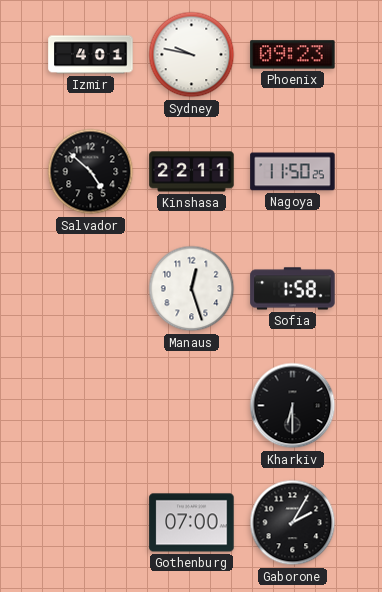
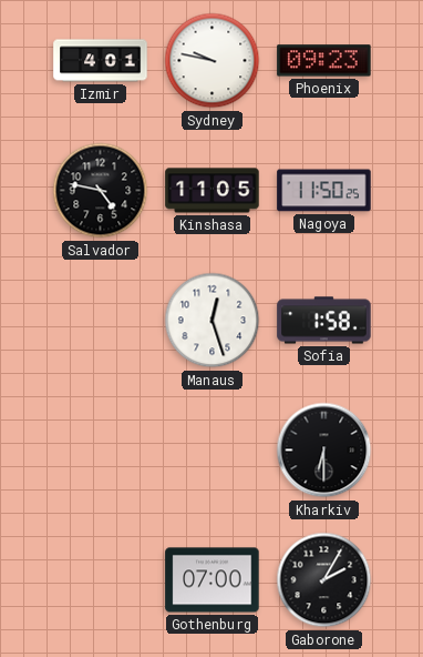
Salvador: 4:52 -> 4:47
Kinshasa: 22:11 -> 11:05
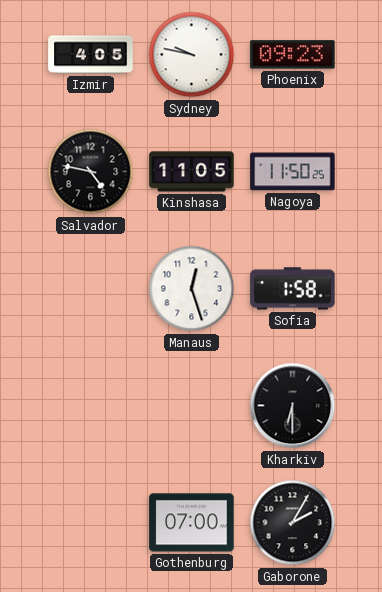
Izmir: 4:01 -> 4:05
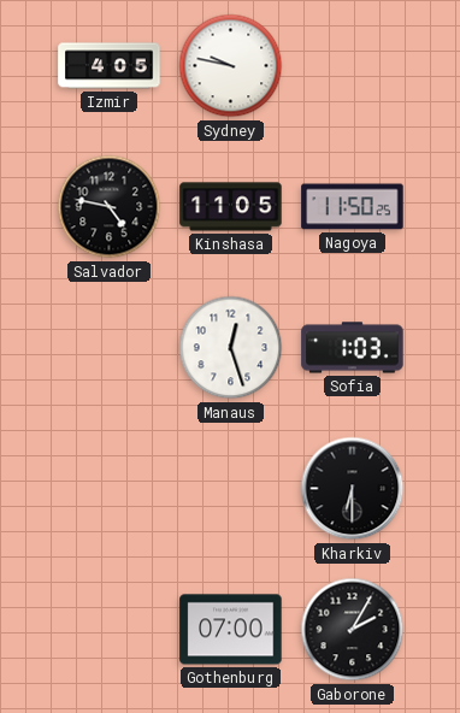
Phoenix: 09:23 -> none
Sofia: 1:58 -> 1:03
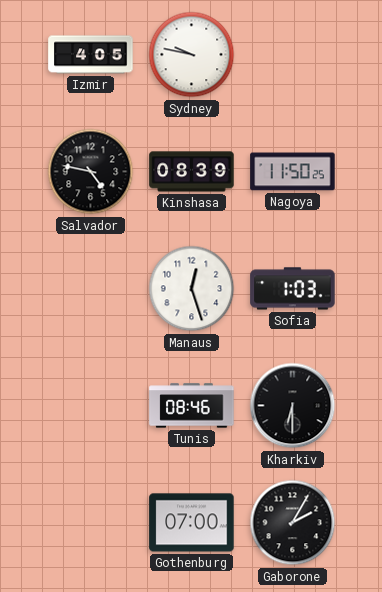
Kinshasa: 11:05 -> 08:39
Tunis: none -> 08:46
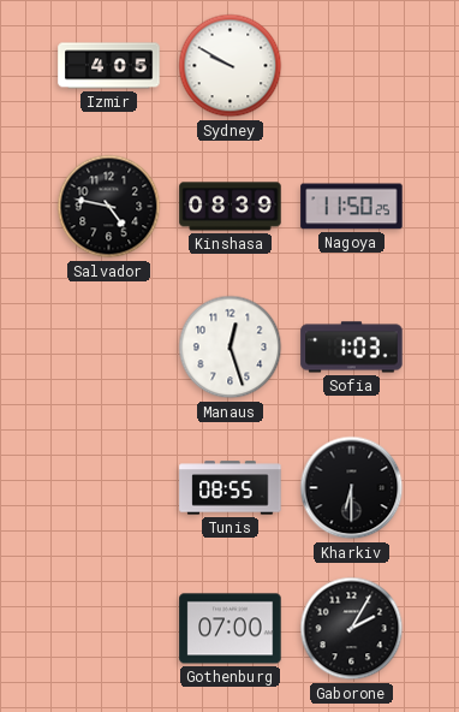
Sydney: 9:47 -> 9:50
Tunis: 08:46 -> 08:55
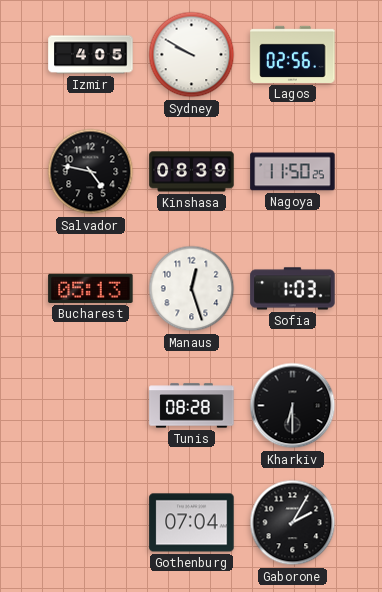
Lagos: none -> 02:56
Bucharest: none -> 05:13
Tunis: 08:55 -> 08:28
Gothenburg: 07:00 -> 07:04
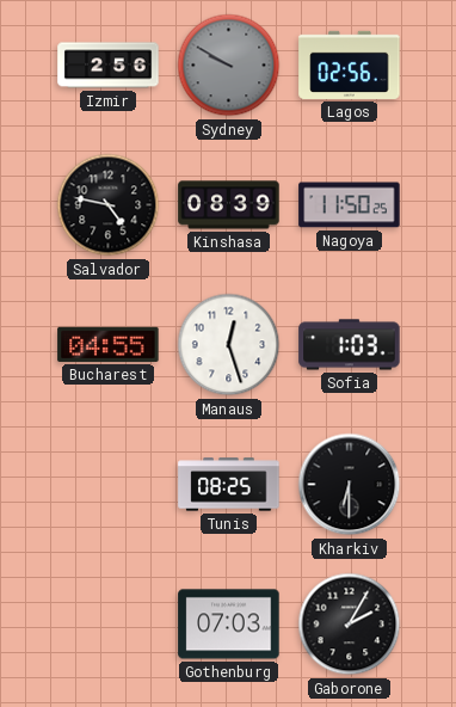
Izmir: 4:05 -> 2:56
Sydney dial: white -> grey
Bucharest: 05:13 -> 04:55
Tunis: 08:28 -> 08:25
Gothenburg: 07:04 -> 07:03
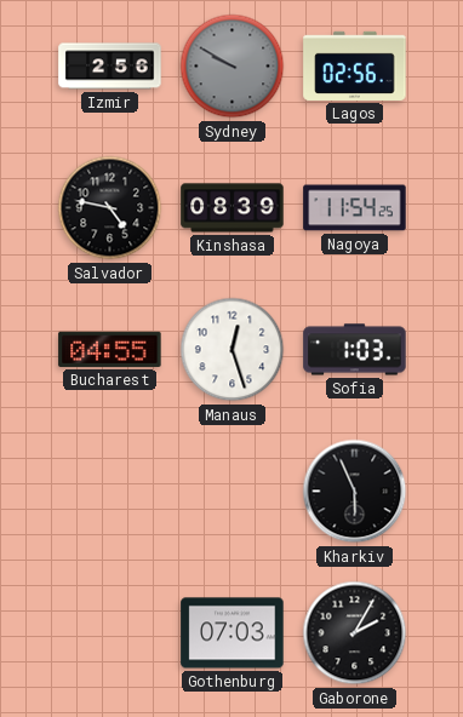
Nagoya: 11:50 -> 11:54
Tunis: 08:25 -> none
Kharkiv: 6:30 -> 5:56
